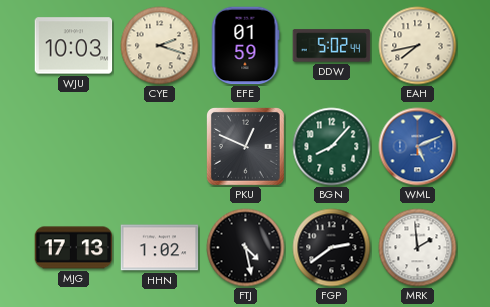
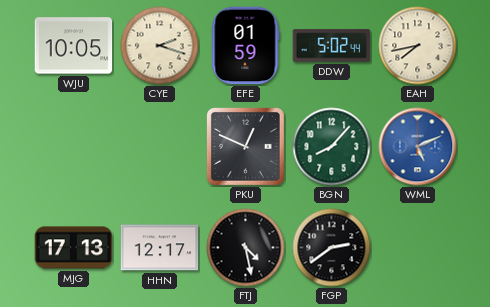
WJU: 10:03 -> 10:05
HHN: 1:02 -> 12:17
MRK: 1:59 -> none
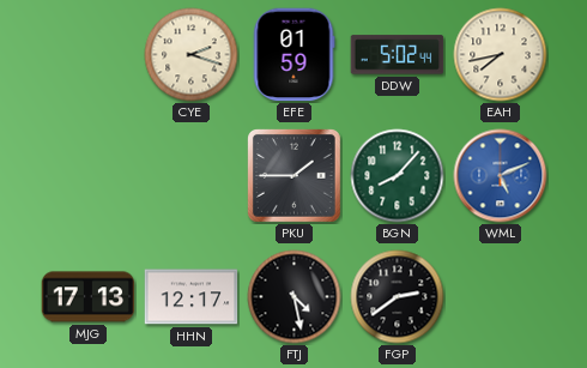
WJU: 10:05 -> none
PKU: 12:49 -> 1:45
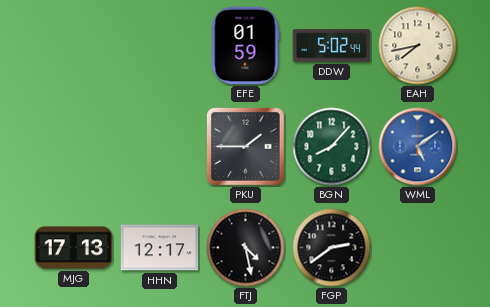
CYE: 2:18 -> none
WML: 5:11 -> 5:09
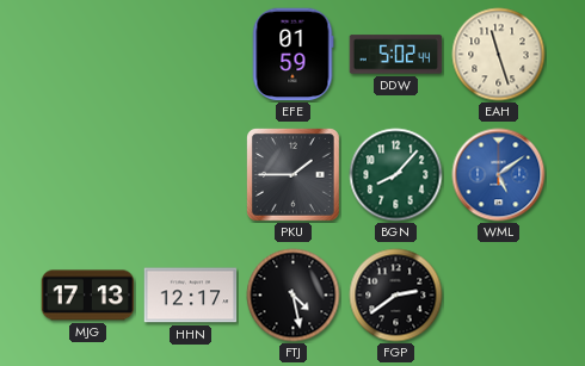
EAH: 7:43 -> 11:27
